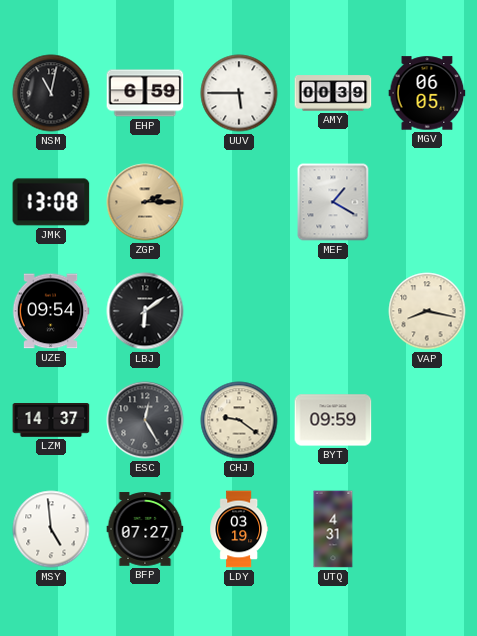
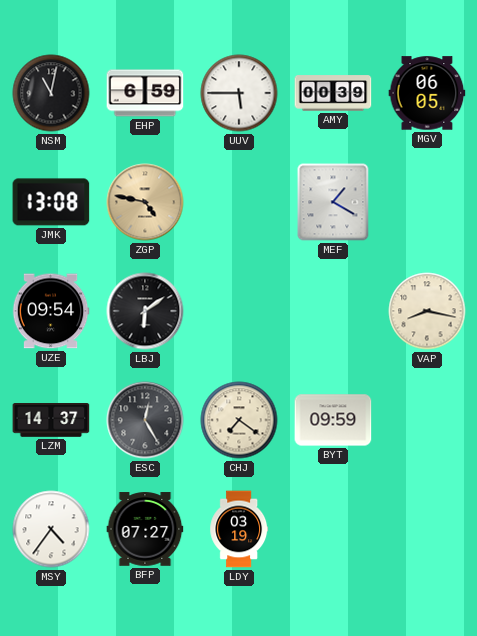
ZGP: 2:15 -> 4:47
CHJ: 9:21 -> 7:21
MSY: 4:59 -> 4:36
UTQ: 4:31 -> none
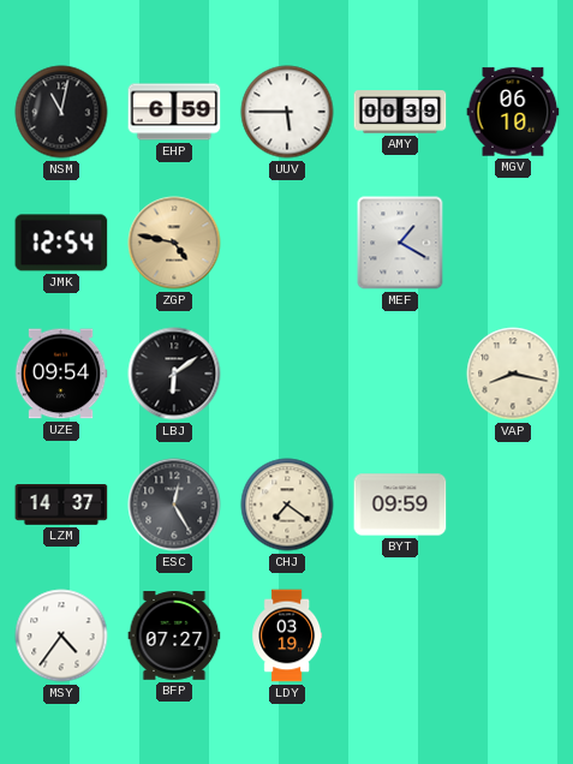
MGV: 06:05 -> 06:10
JMK: 13:08 -> 12:54
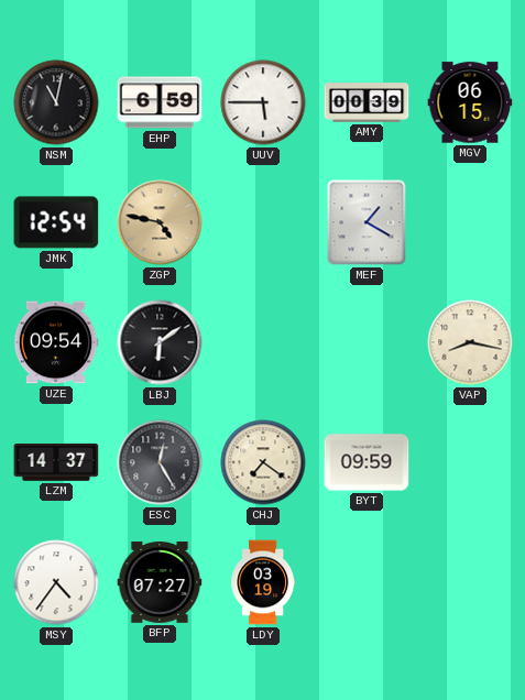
MGV: 06:10 -> 06:15
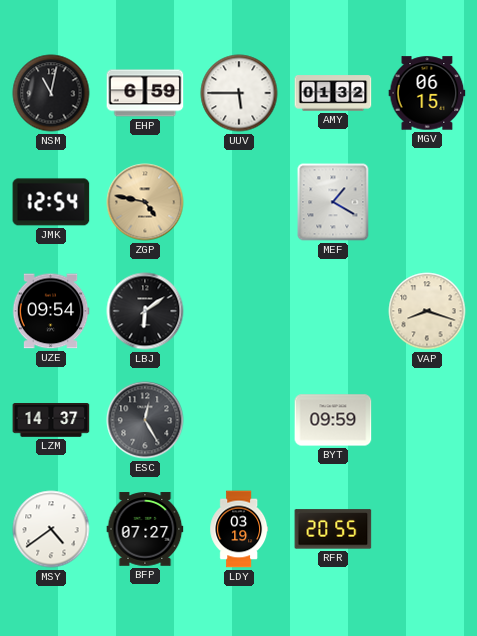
AMY: 00:39 -> 01:32
VAP: 8:17 -> 8:18
CHJ: 7:21 -> none
MSY: 4:36 -> 4:39
RFR: none -> 20:55
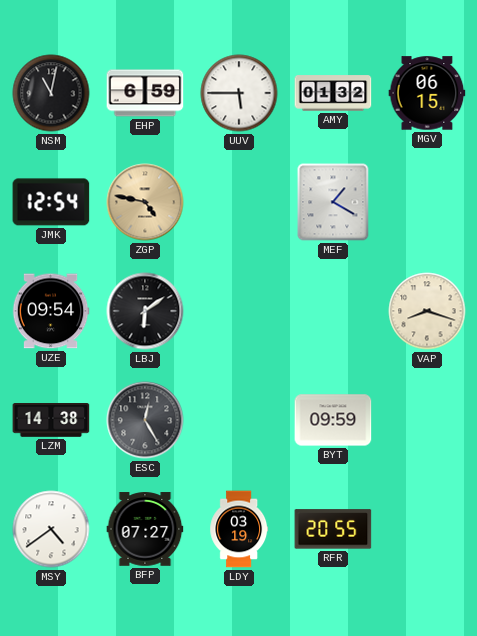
LZM: 14:37 -> 14:38
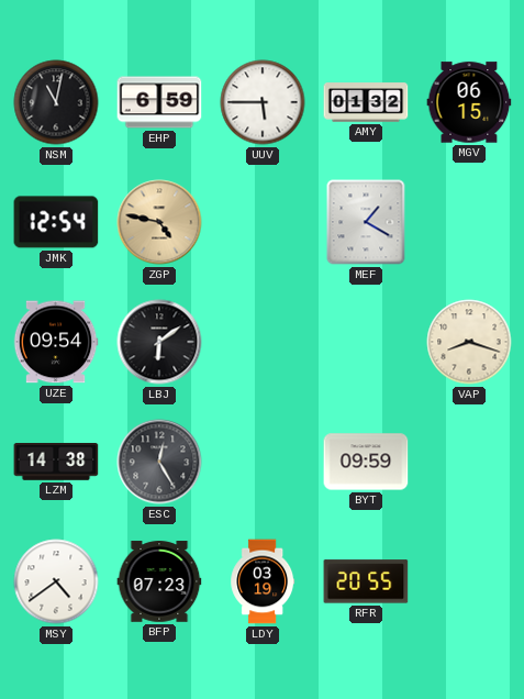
BFP: 07:27 -> 07:23
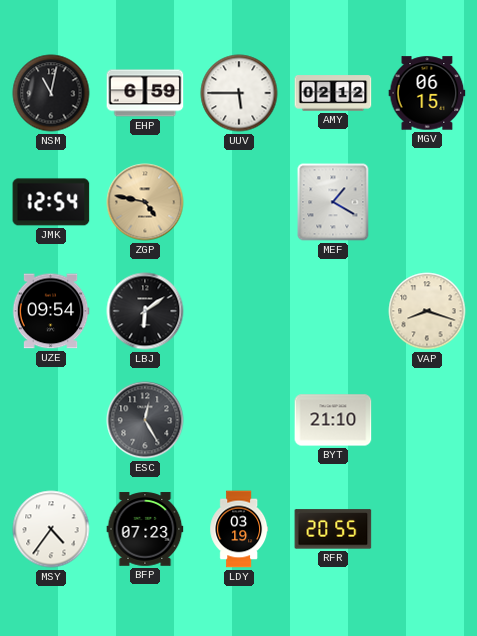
AMY: 01:32 -> 02:12
LZM: 14:38 -> none
BYT: 09:59 -> 21:10
MSY: 4:39 -> 4:36
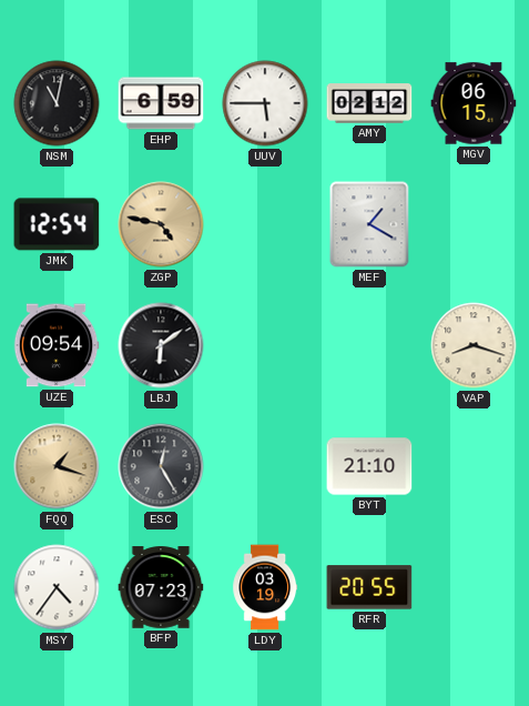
FQQ: none -> 1:18
